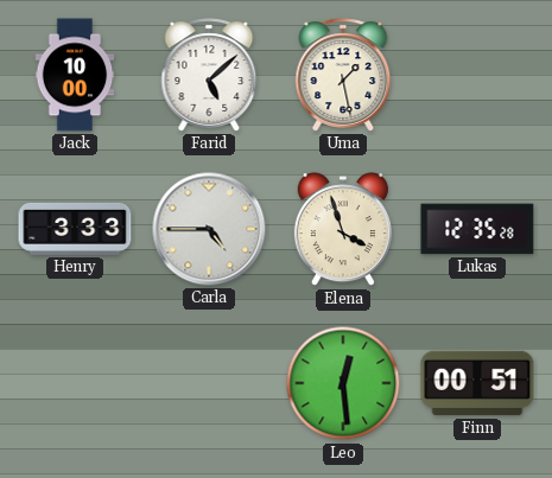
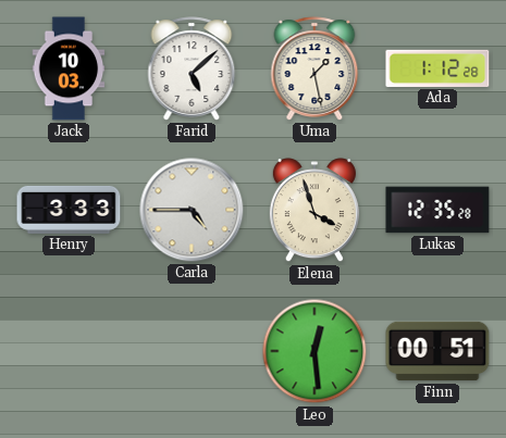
Jack: 10:00 -> 10:03
Ada: none -> 1:12
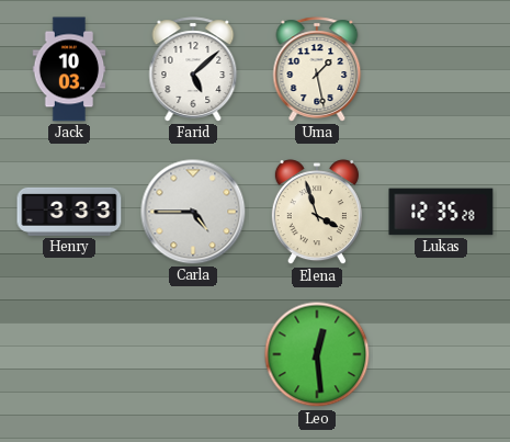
Ada: 1:12 -> none
Finn: 00:51 -> none
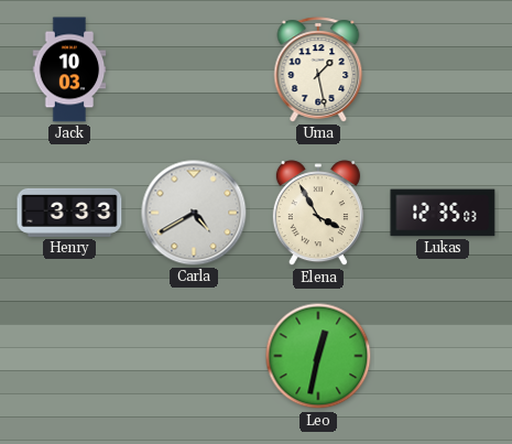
Farid: 5:08 -> none
Carla: 4:45 -> 4:40
Elena: 3:57 -> 3:55
Lukas: 12:35:28 -> 12:35:03
Leo: 12:29 -> 12:32
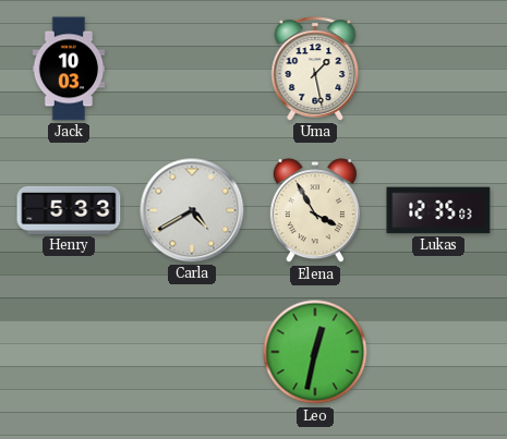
Henry: 3:33 -> 5:33
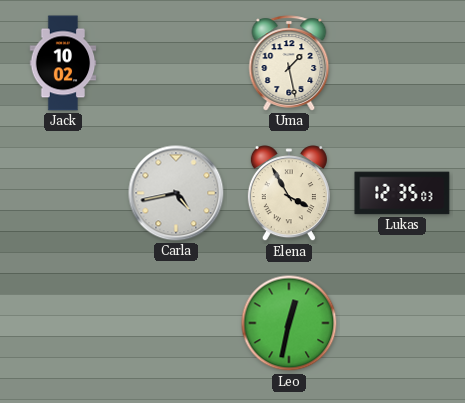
Jack: 10:03 -> 10:02
Henry: 5:33 -> none
Carla: 4:40 -> 4:43
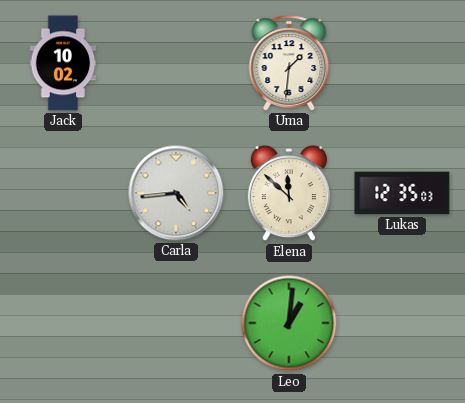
Uma: 1:28 -> 1:31
Carla: 4:43 -> 4:44
Elena: 3:55 -> 11:52
Leo: 12:32 -> 1:01
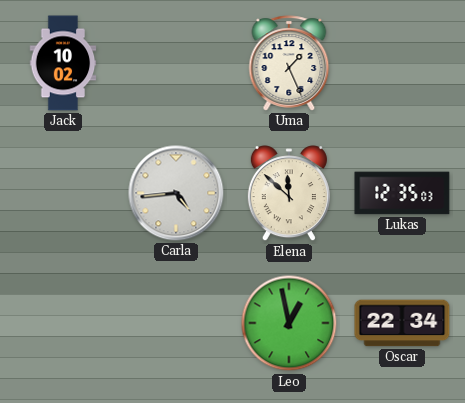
Uma: 1:31 -> 1:26
Leo: 1:01 -> 12:58
Oscar: none -> 22:34
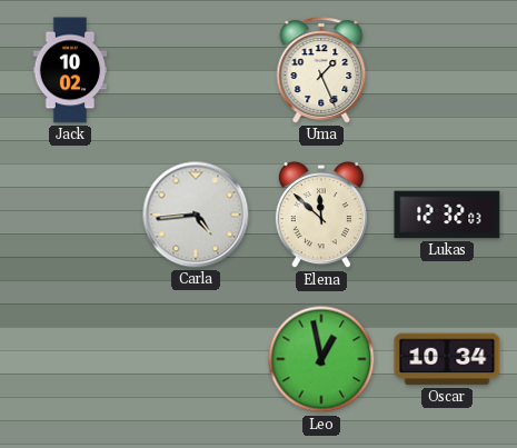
Lukas: 12:35 -> 12:32
Oscar: 22:34 -> 10:34
